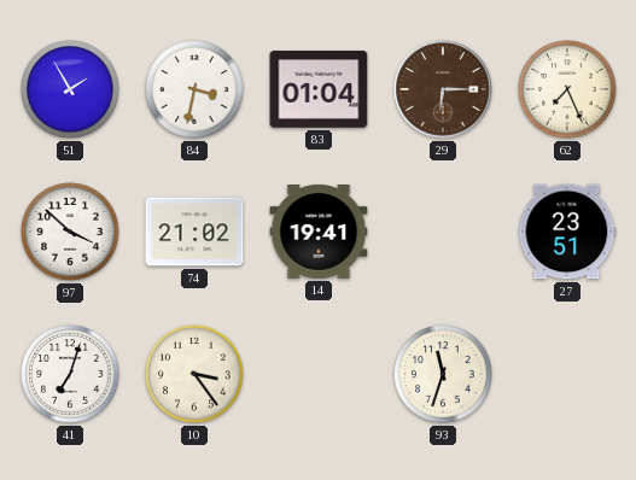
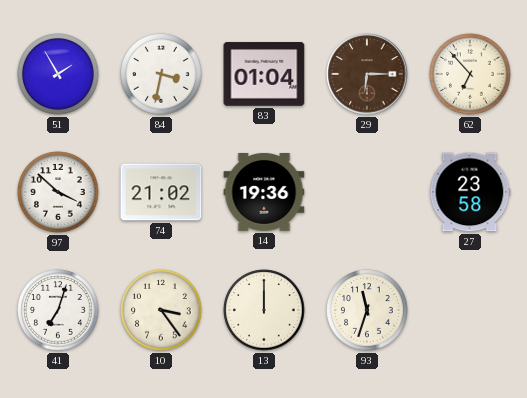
62: 7:26 -> 6:53
14: 19:41 -> 19:36
27: 23:51 -> 23:58
13: none -> 12:00
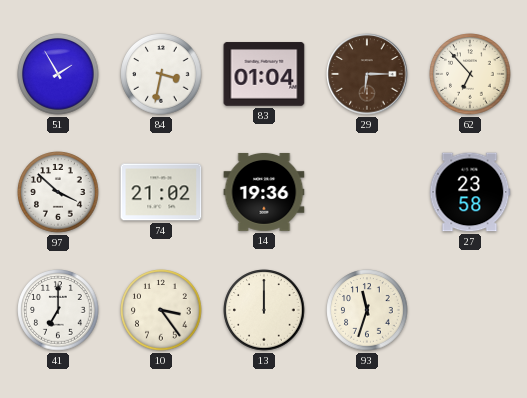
41: 7:03 -> 7:00
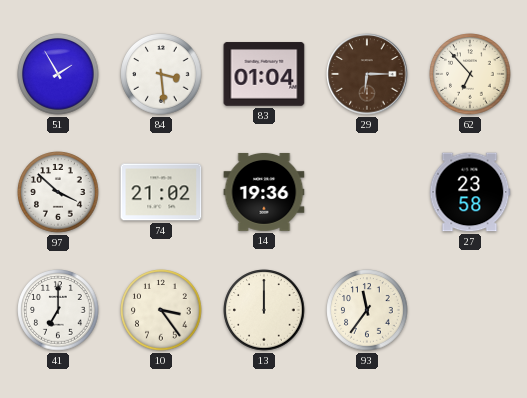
84: 3:32 -> 3:29
93: 11:33 -> 11:36
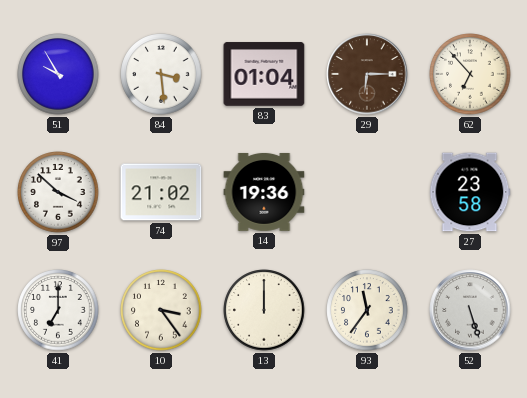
51: 1:55 -> 9:55
52: none -> 5:27
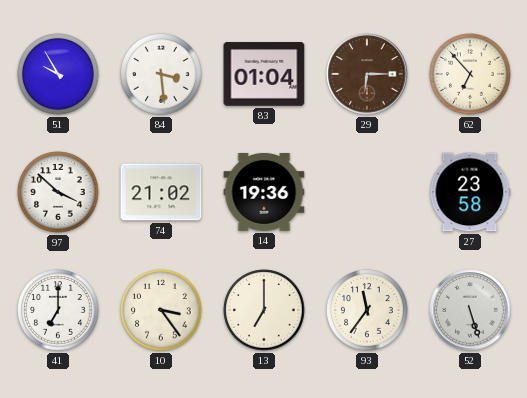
13: 12:00 -> 7:00
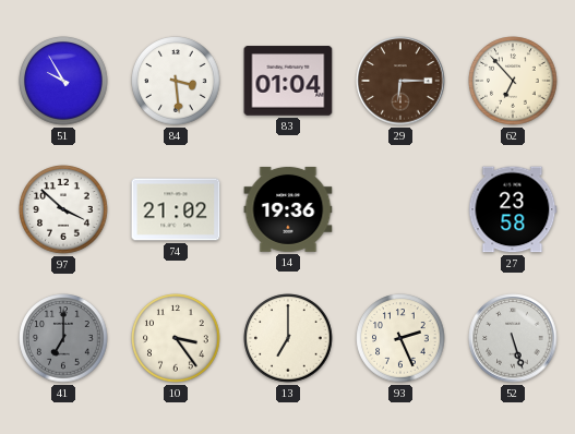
41 dial: white -> grey
93: 11:36 -> 2:26
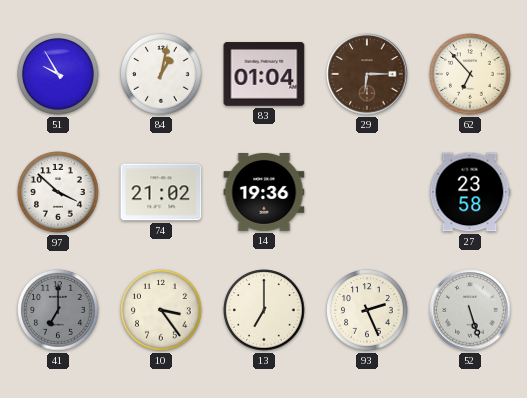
84: 3:29 -> 1:02
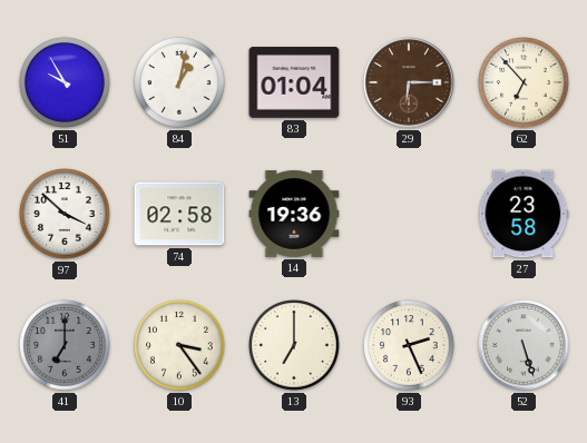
74: 21:02 -> 02:58
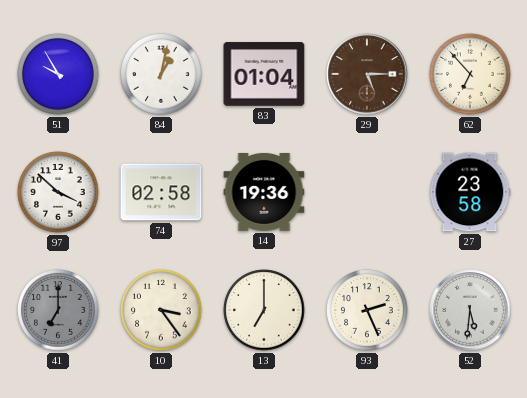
29: 6:15 -> 5:15
52: 5:27 -> 5:31
